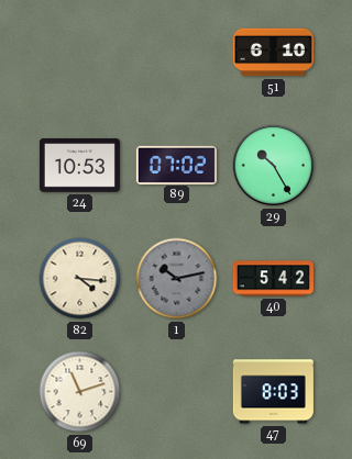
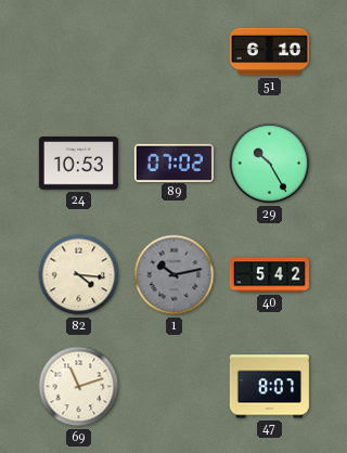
47: 8:03 -> 8:07
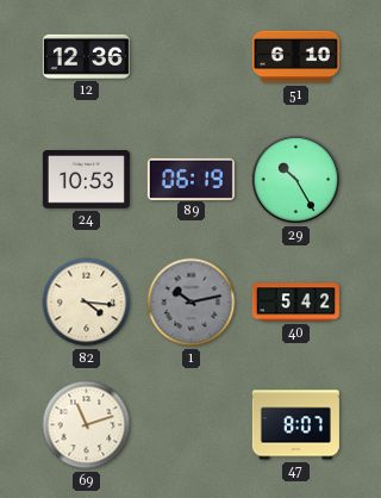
12: none -> 12:36
89: 07:02 -> 06:19
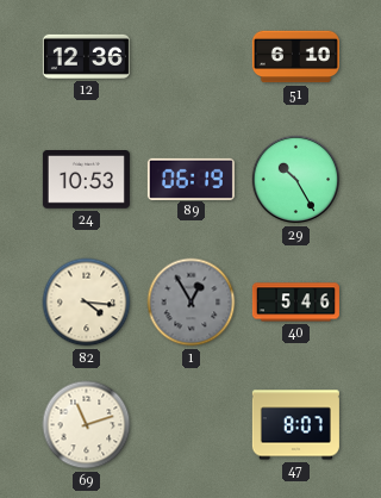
1: 10:13 -> 12:55
40: 5:42 -> 5:46
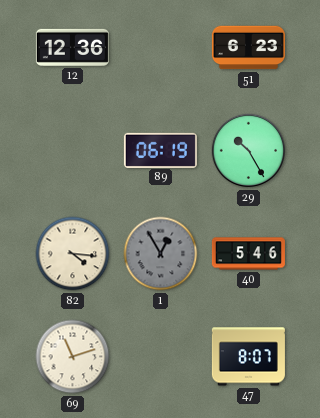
51: 6:10 -> 6:23
24: 10:53 -> none
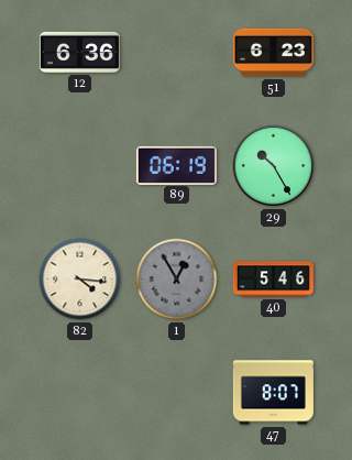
12: 12:36 -> 6:36
69: 11:12 -> none
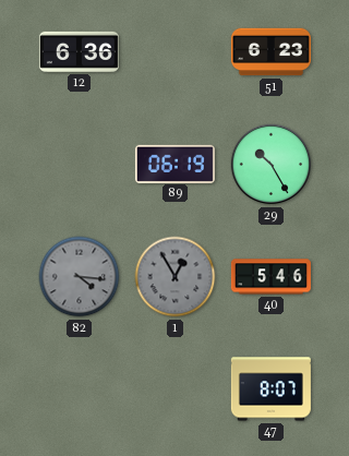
82 dial: cream -> grey
